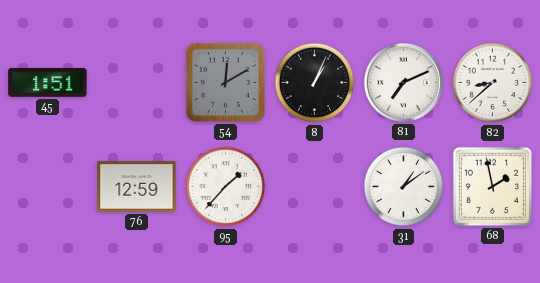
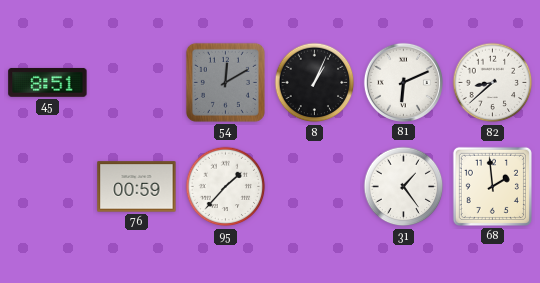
45: 1:51 -> 8:51
81: 7:11 -> 6:11
76: 12:59 -> 00:59
31: 1:09 -> 1:24
68: 1:58 -> 1:59
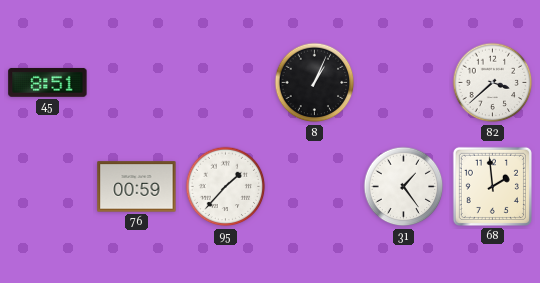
54: 12:10 -> none
81: 6:11 -> none
82: 8:38 -> 3:38
